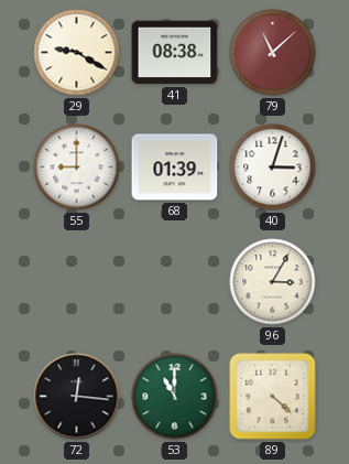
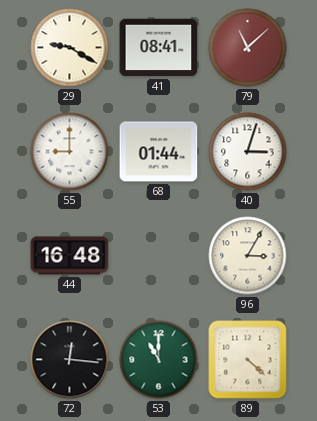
41: 08:38 -> 08:41
68: 01:39 -> 01:44
44: none -> 16:48
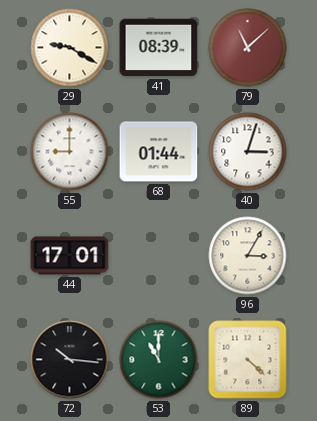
41: 08:41 -> 08:39
44: 16:48 -> 17:01
72: 12:16 -> 10:16
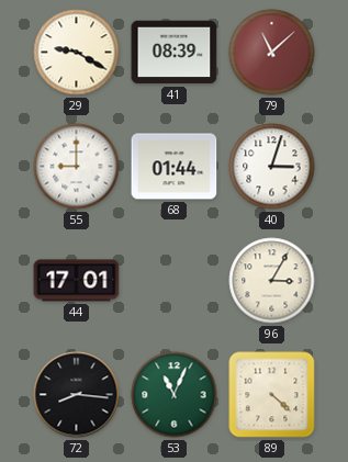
72: 10:16 -> 8:16
53: 11:00 -> 11:04
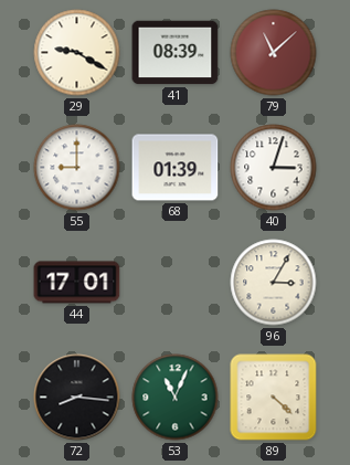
68: 01:44 -> 01:39
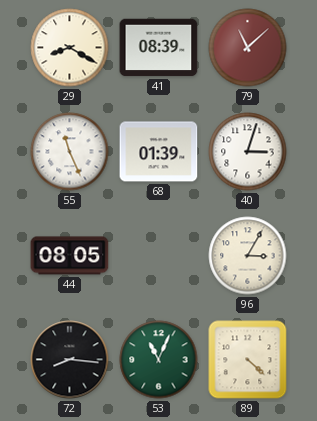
29: 9:20 -> 8:20
55: 9:00 -> 11:26
44: 17:01 -> 08:05
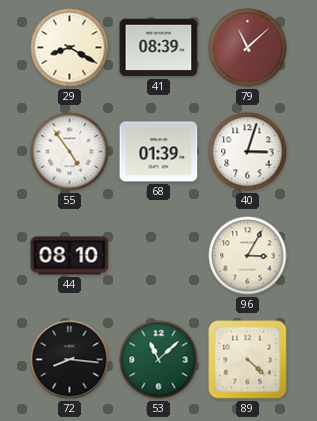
55: 11:26 -> 4:54
44: 08:05 -> 08:10
53: 11:04 -> 11:08
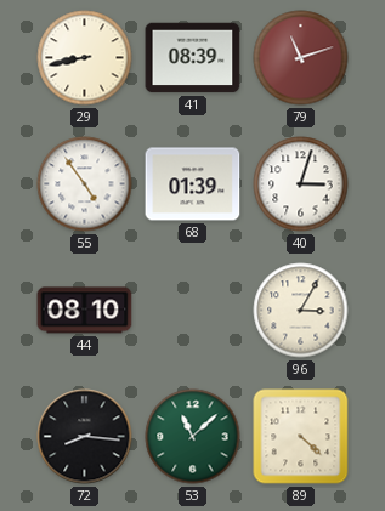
29: 8:20 -> 8:43
79: 11:08 -> 11:12
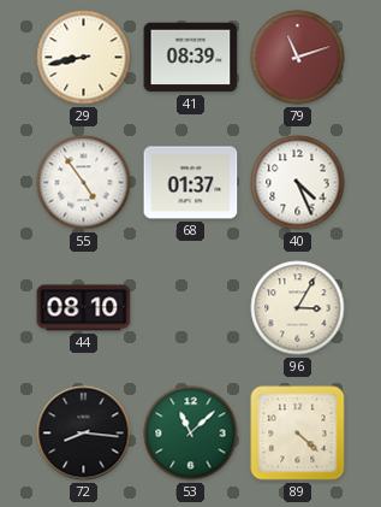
68: 01:39 -> 01:37
40: 3:03 -> 4:26
